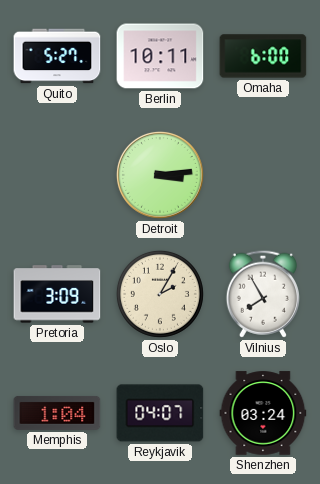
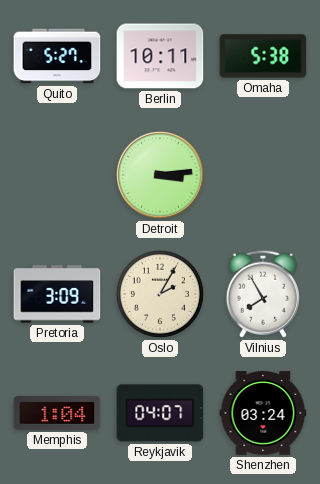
Omaha: 6:00 -> 5:38
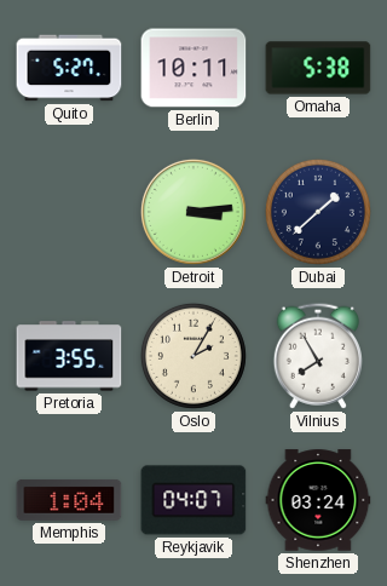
Dubai: none -> 1:38
Pretoria: 3:09 -> 3:55
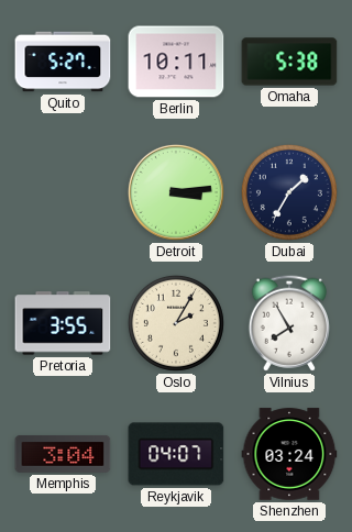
Dubai: 1:38 -> 1:35
Memphis: 1:04 -> 3:04
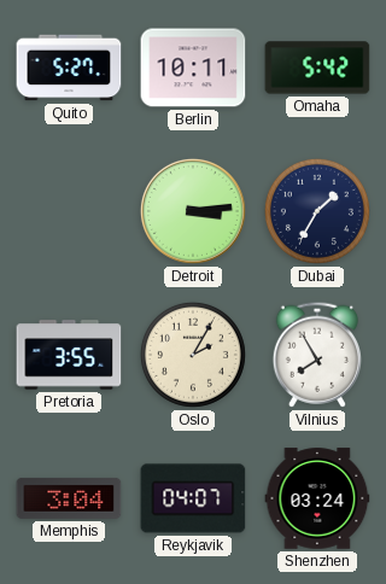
Omaha: 5:38 -> 5:42
